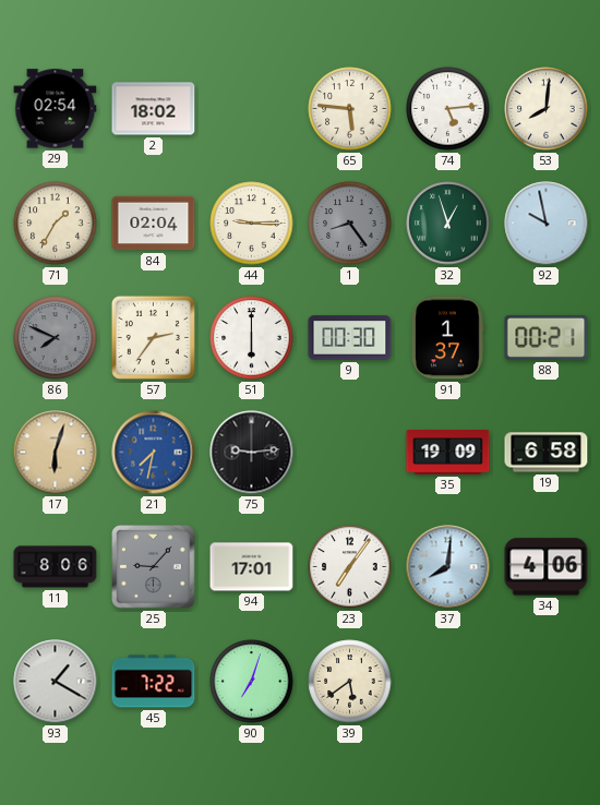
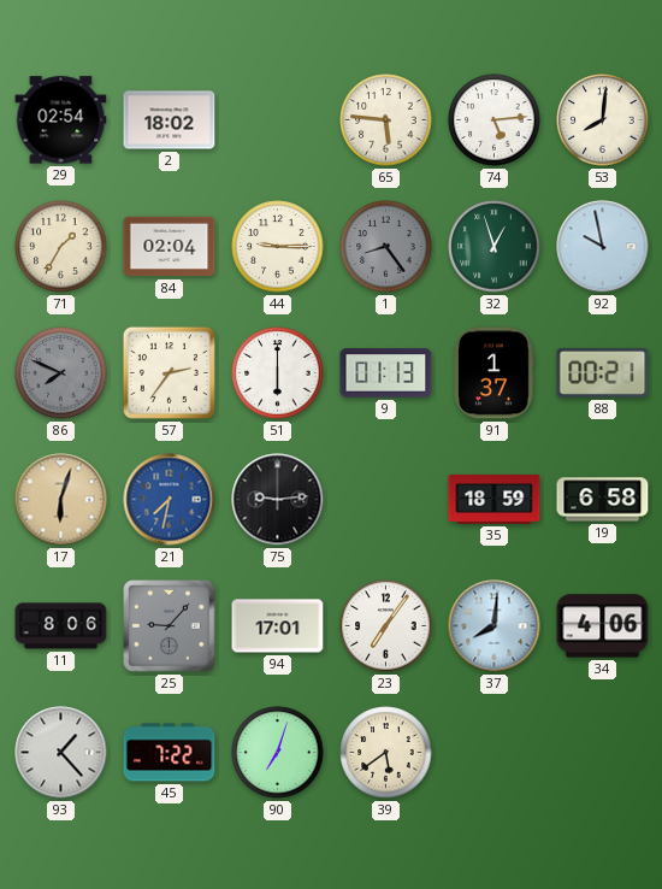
9: 00:30 -> 01:13
35: 19:09 -> 18:59
93: 1:20 -> 1:23
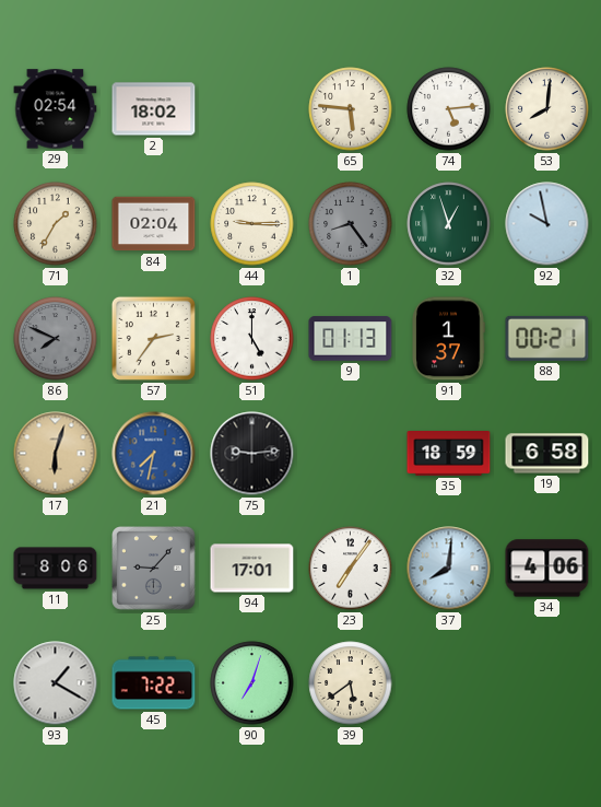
51: 6:00 -> 5:00
93: 1:23 -> 1:20
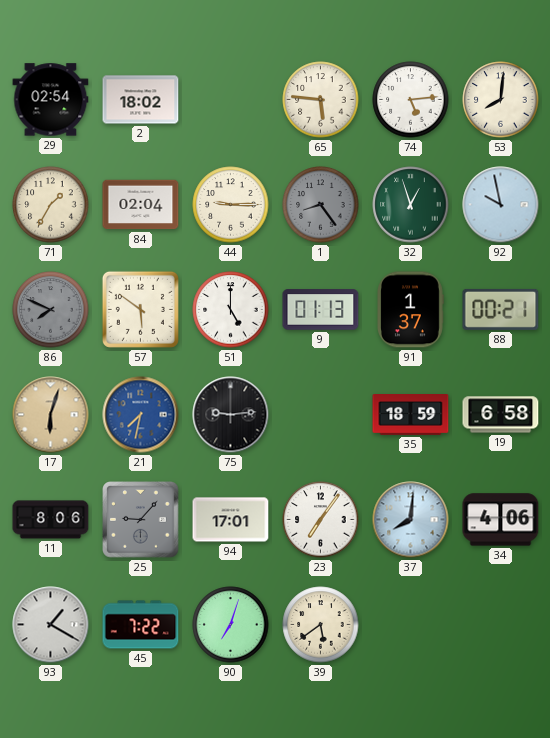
57: 2:36 -> 5:51
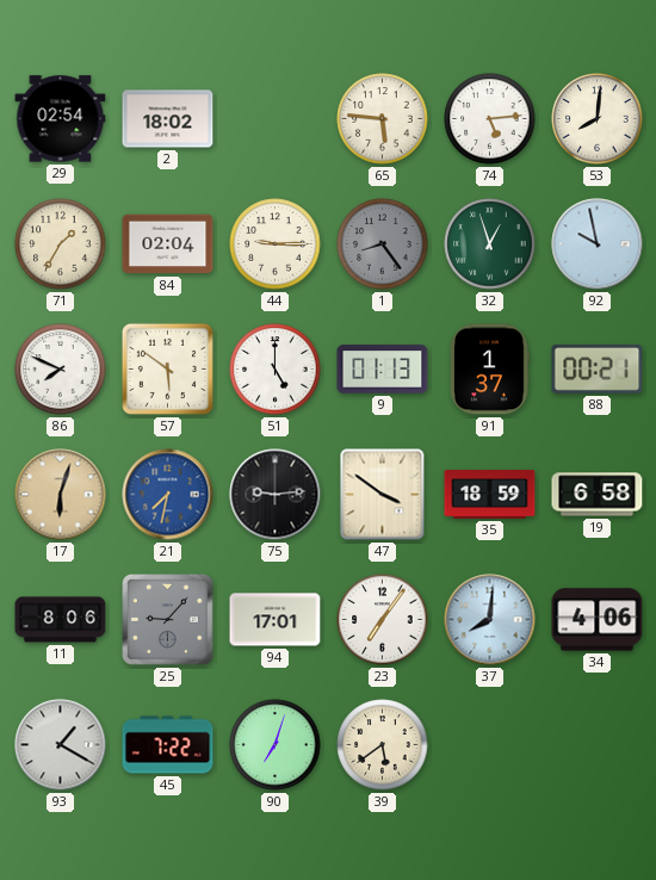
86 dial: grey -> white
47: none -> 3:51
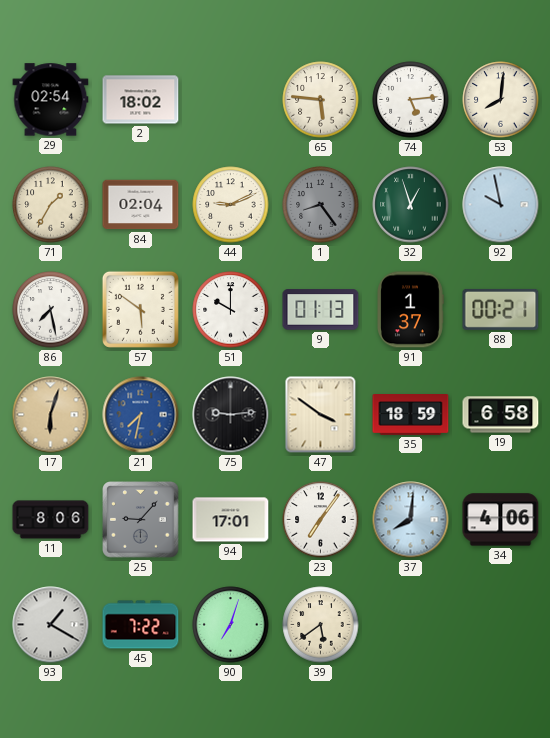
44: 9:15 -> 9:11
86: 7:49 -> 7:28
51: 5:00 -> 10:00
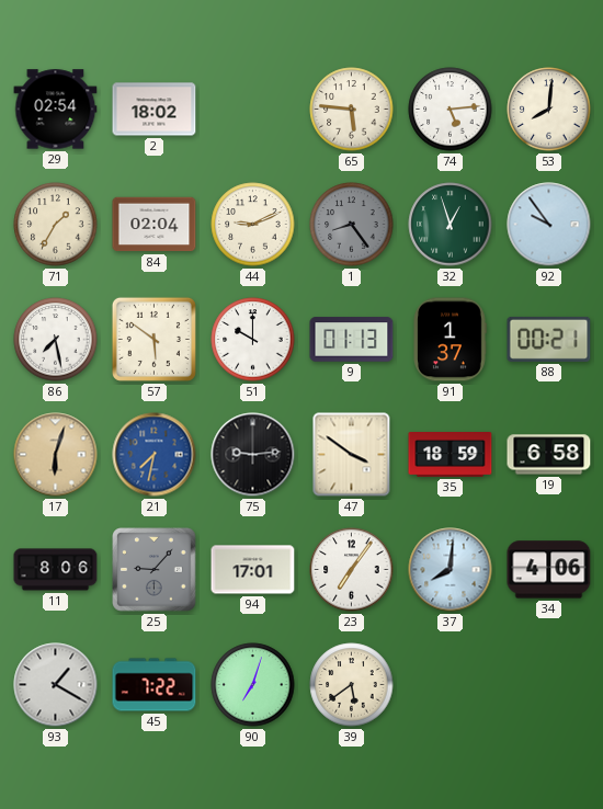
92: 9:58 -> 9:54
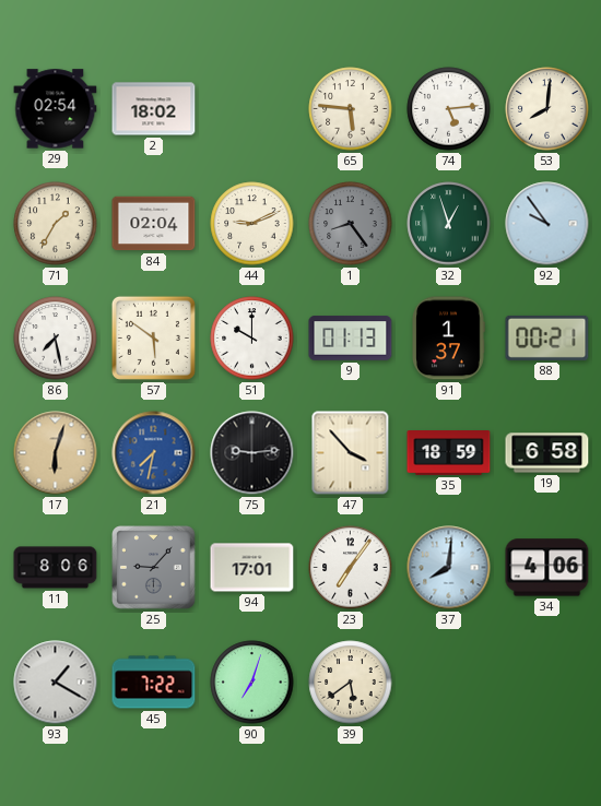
47: 3:51 -> 3:53
